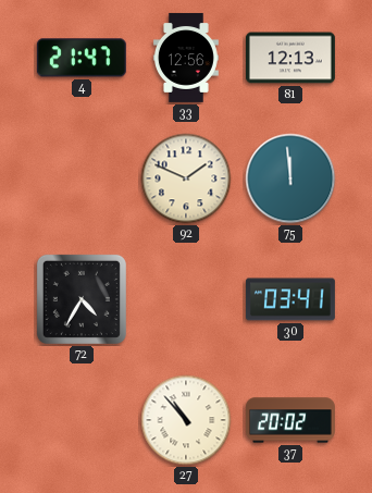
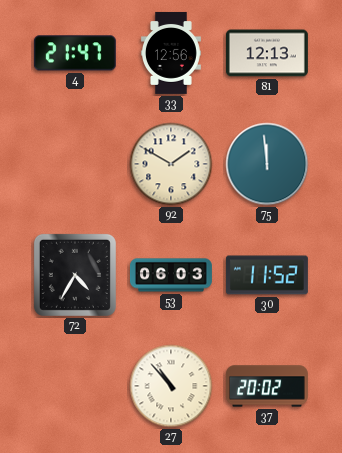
92: 1:49 -> 1:50
53: none -> 06:03
30: 03:41 -> 11:52
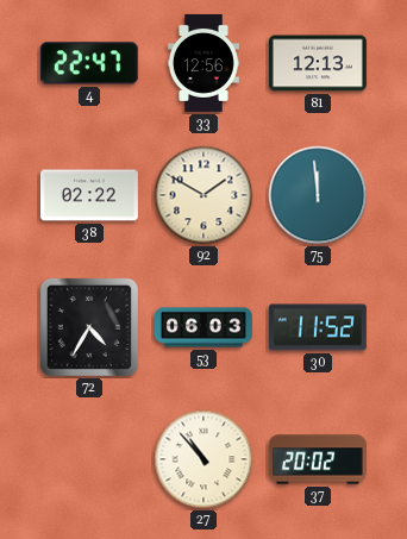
4: 21:47 -> 22:47
38: none -> 02:22
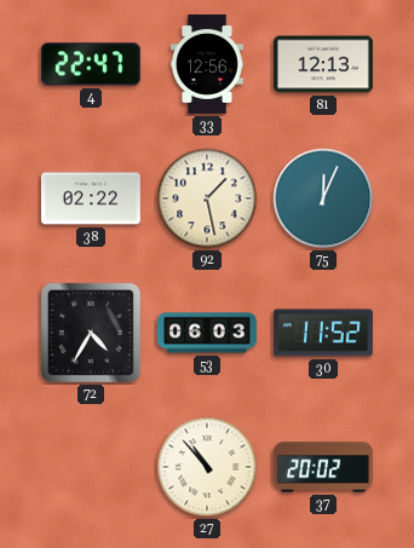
92: 1:50 -> 1:28
75: 11:59 -> 12:04
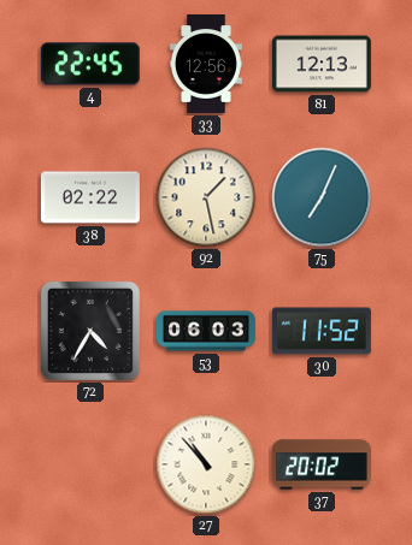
4: 22:47 -> 22:45
75: 12:04 -> 7:04
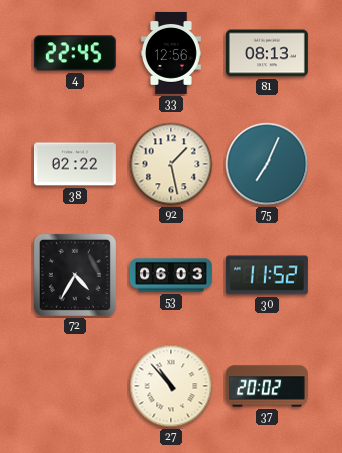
81: 12:13 -> 08:13
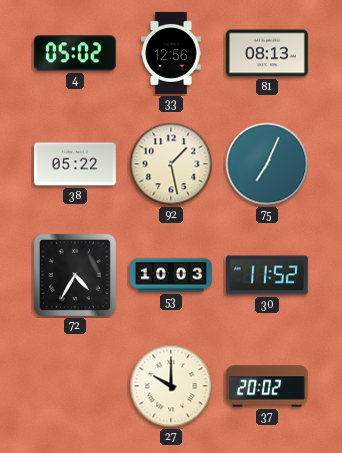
4: 22:45 -> 05:02
38: 02:22 -> 05:22
53: 06:03 -> 10:03
27: 10:53 -> 10:00
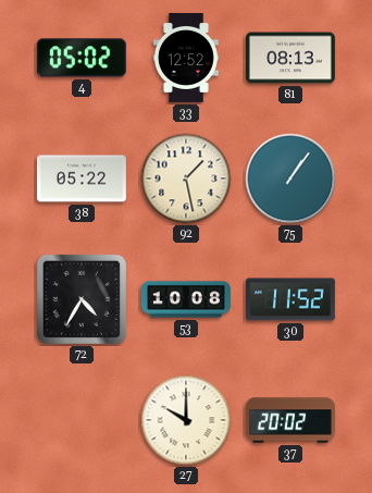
33: 12:56 -> 12:52
75: 7:04 -> 1:06
53: 10:03 -> 10:08
